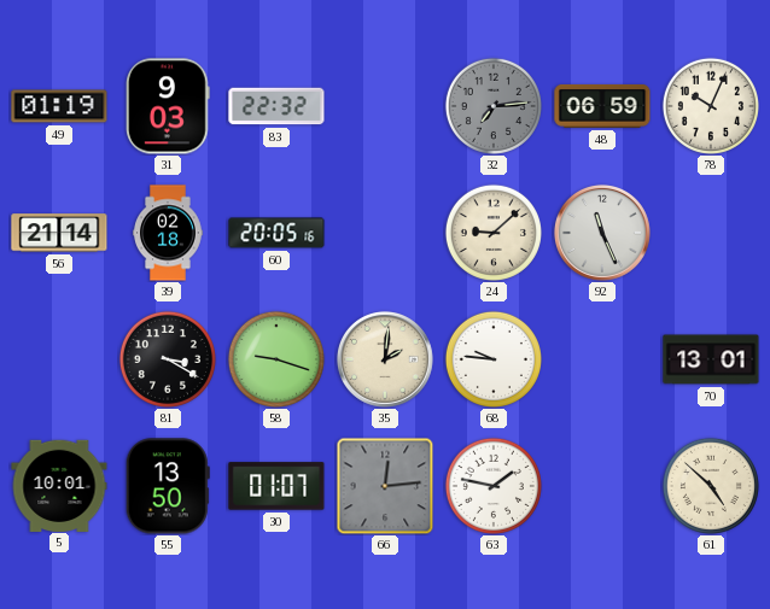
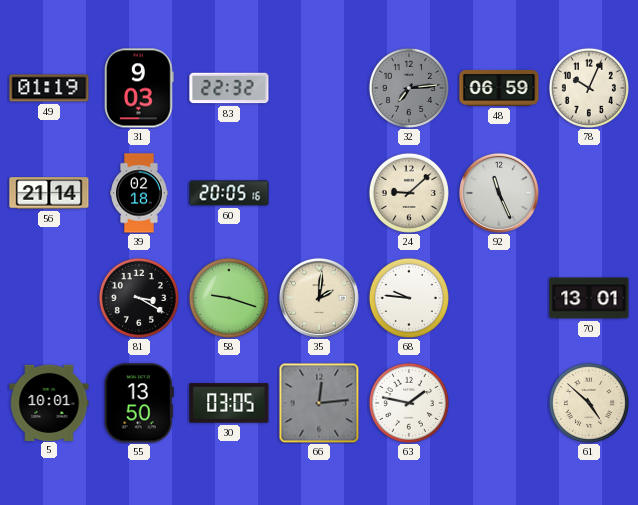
30: 01:07 -> 03:05
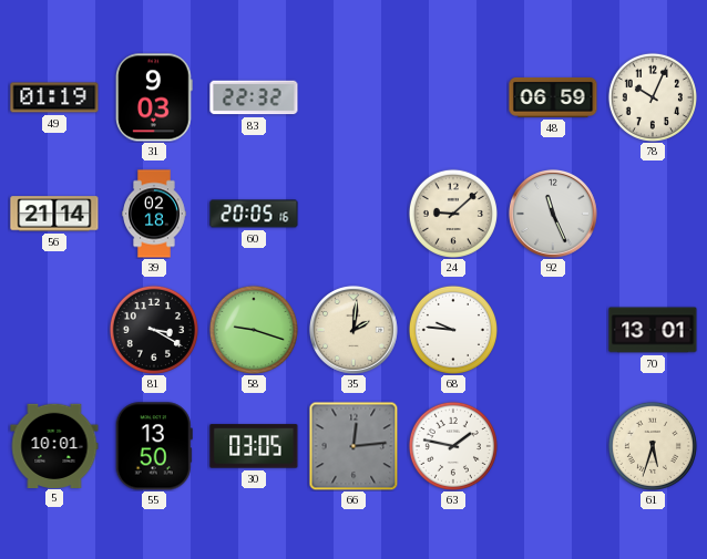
32: 7:14 -> none
61: 4:52 -> 5:33
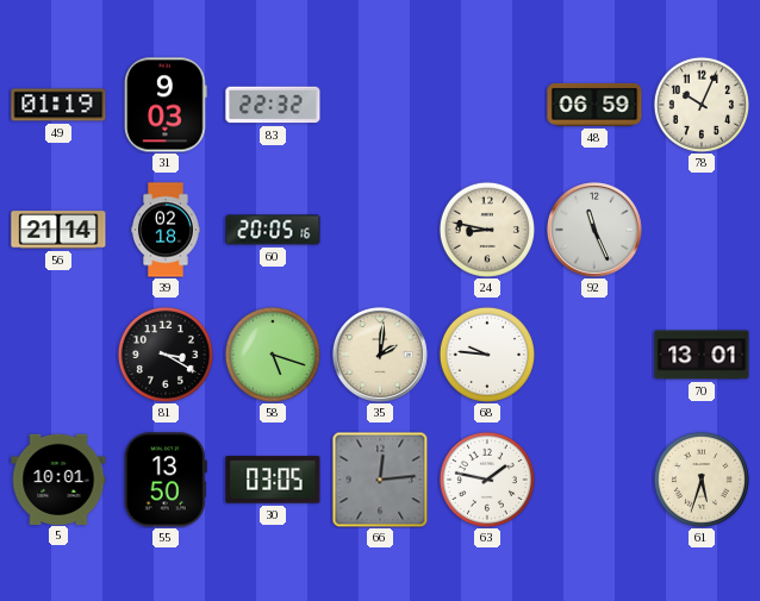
24: 9:08 -> 8:47
58: 9:18 -> 5:18
